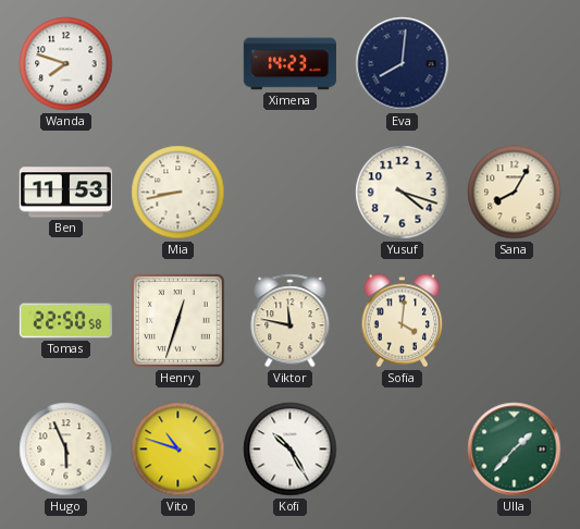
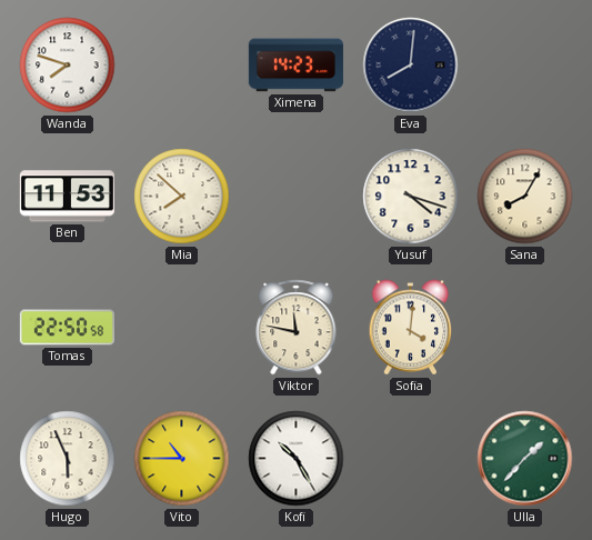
Mia: 8:43 -> 7:52
Henry: 12:33 -> none
Vito: 10:48 -> 10:45
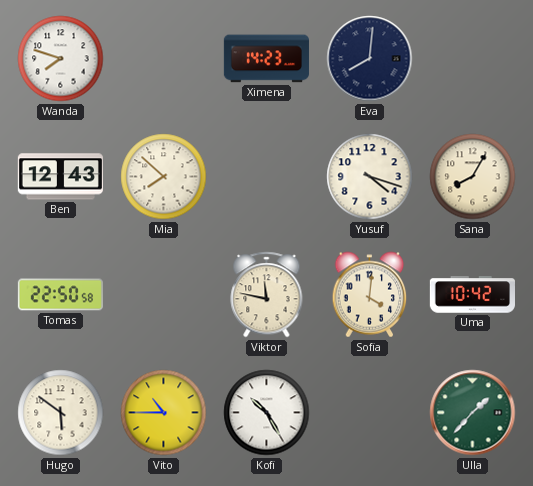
Ben: 11:53 -> 12:43
Uma: none -> 10:42
Hugo: 5:56 -> 5:51
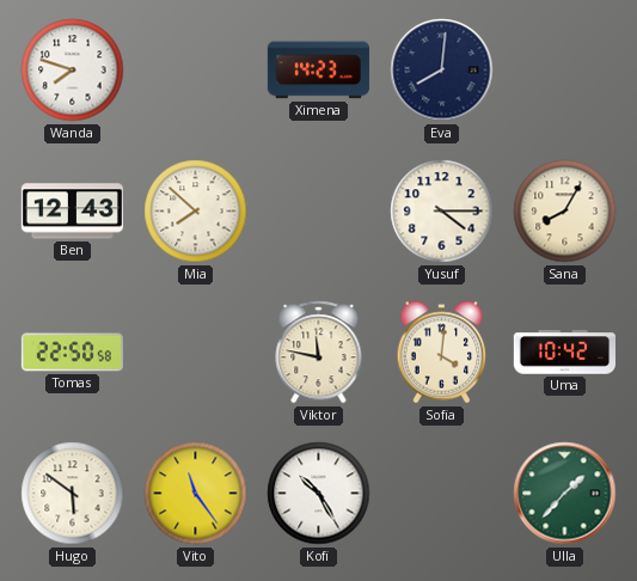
Yusuf: 4:18 -> 4:15
Vito: 10:45 -> 11:24
